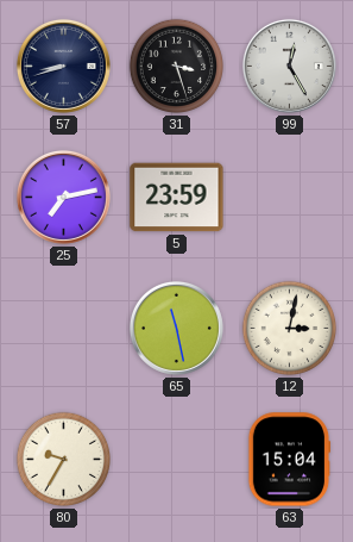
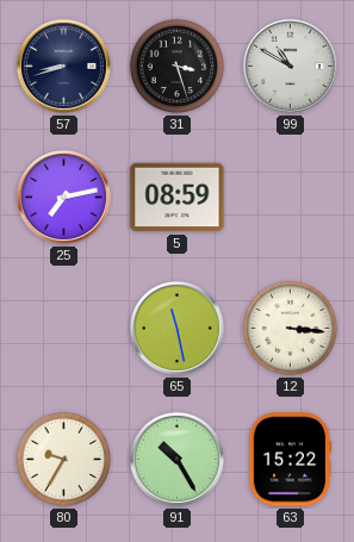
99: 12:25 -> 10:50
5: 23:59 -> 08:59
12: 3:02 -> 3:16
91: none -> 10:25
63: 15:04 -> 15:22
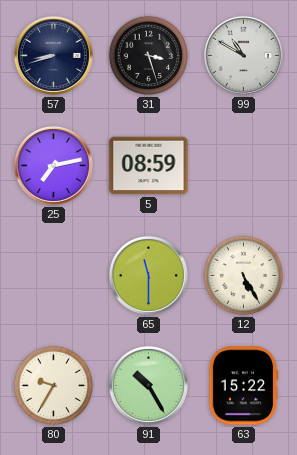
65: 11:28 -> 11:30
12: 3:16 -> 5:25
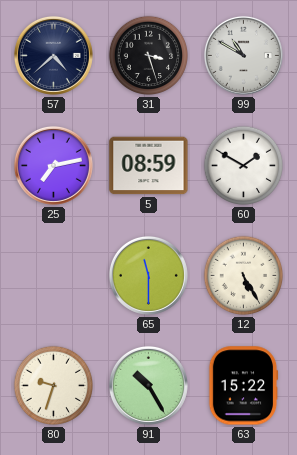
57: 8:42 -> 4:38
60: none -> 1:50
80: 9:35 -> 9:33
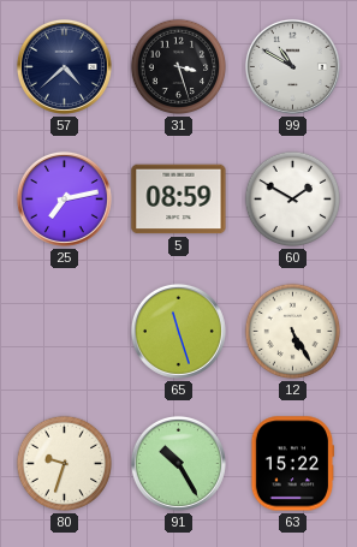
65: 11:30 -> 11:27
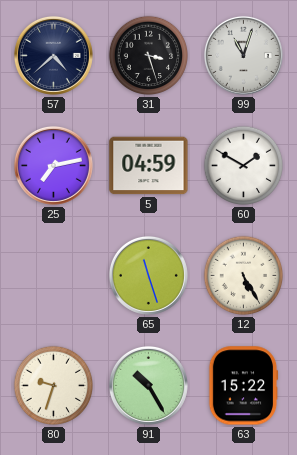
99: 10:50 -> 11:03
5: 08:59 -> 04:59
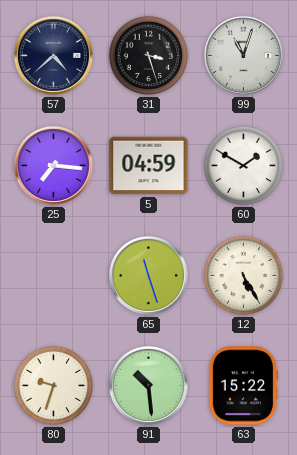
25: 7:13 -> 7:16
91: 10:25 -> 10:29
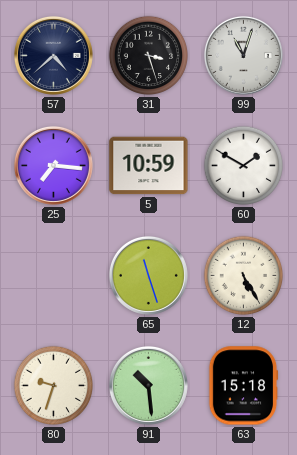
5: 04:59 -> 10:59
63: 15:22 -> 15:18
